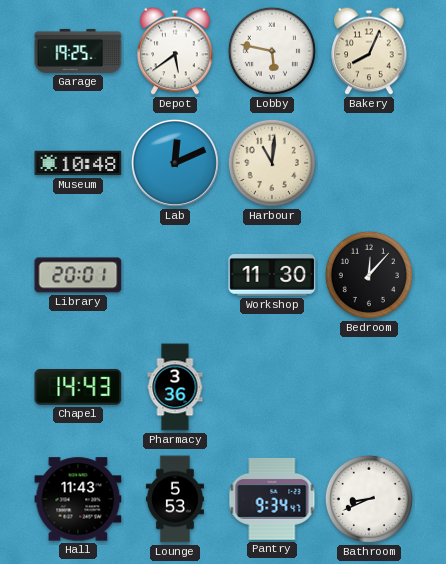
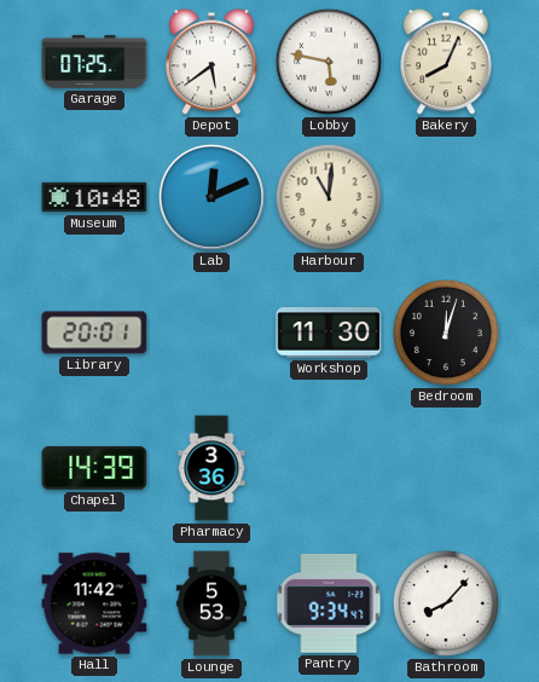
Garage: 19:25 -> 07:25
Bedroom: 12:07 -> 12:03
Chapel: 14:43 -> 14:39
Hall: 11:43 -> 11:42
Bathroom: 8:41 -> 8:07
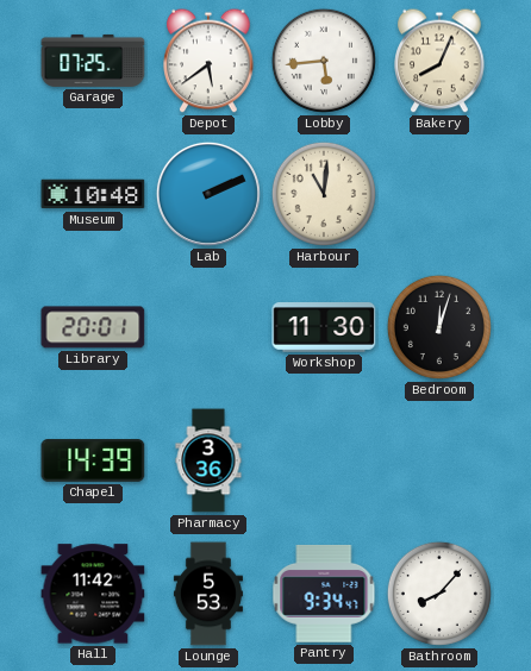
Lobby: 5:47 -> 5:44
Lab: 12:11 -> 2:11
